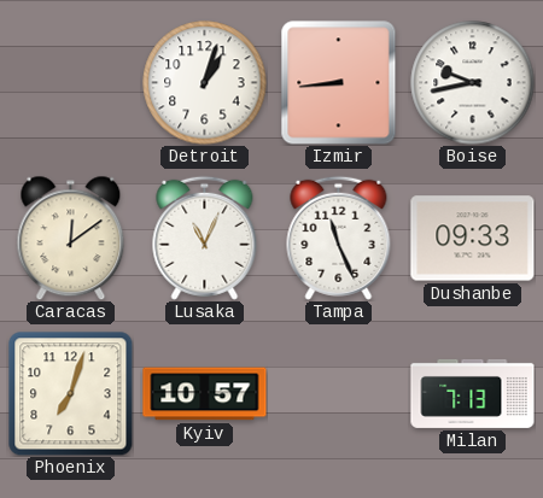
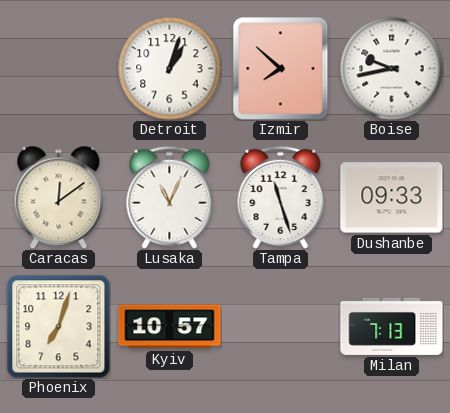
Izmir: 8:44 -> 7:52
Tampa: 11:26 -> 11:27
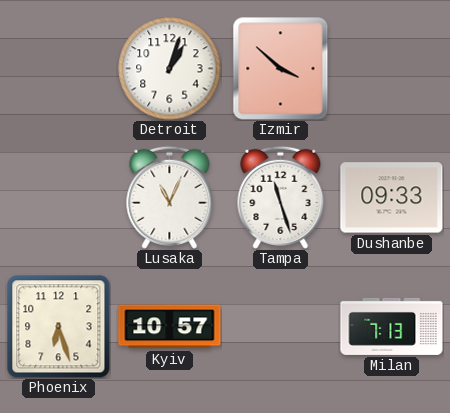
Izmir: 7:52 -> 3:52
Boise: 9:43 -> none
Caracas: 12:09 -> none
Phoenix: 7:03 -> 6:27
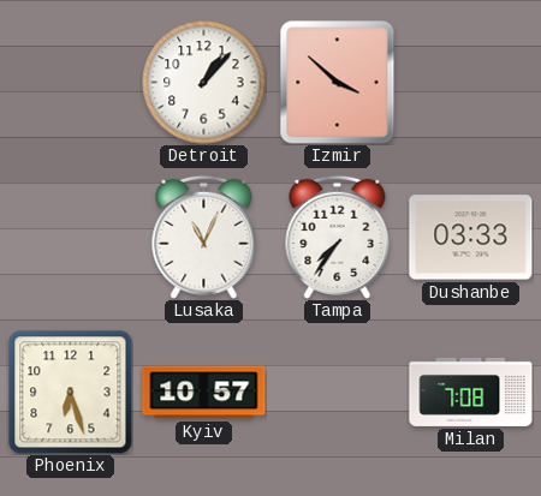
Detroit: 1:03 -> 1:07
Tampa: 11:27 -> 7:36
Dushanbe: 09:33 -> 03:33
Milan: 7:13 -> 7:08
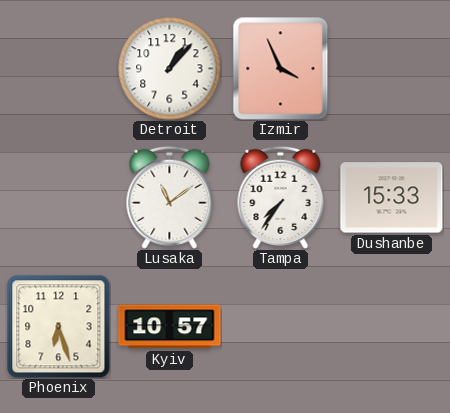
Izmir: 3:52 -> 3:56
Lusaka: 11:04 -> 11:09
Dushanbe: 03:33 -> 15:33
Milan: 7:08 -> none
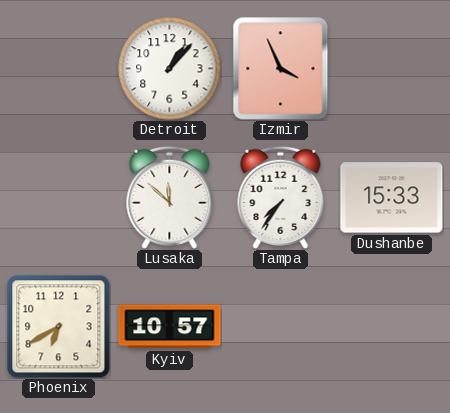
Lusaka: 11:09 -> 11:52
Phoenix: 6:27 -> 6:40
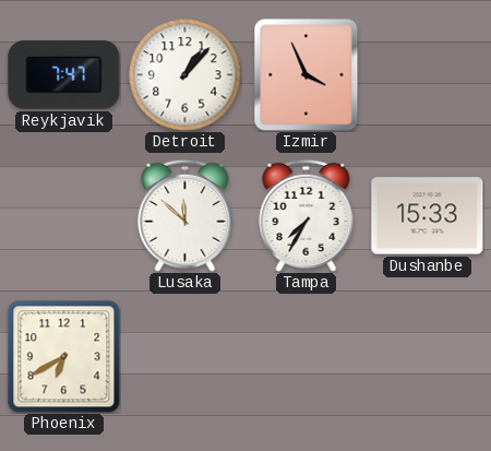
Reykjavik: none -> 7:47
Tampa: 7:36 -> 7:35
Kyiv: 10:57 -> none
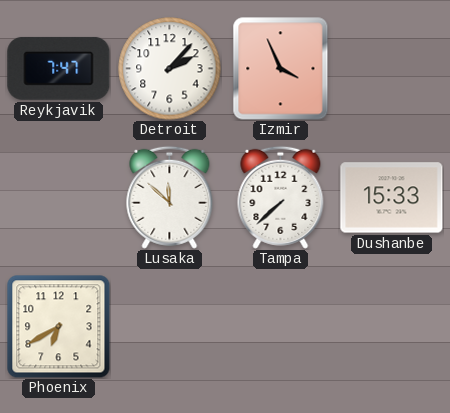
Detroit: 1:07 -> 2:07
Tampa: 7:35 -> 7:38
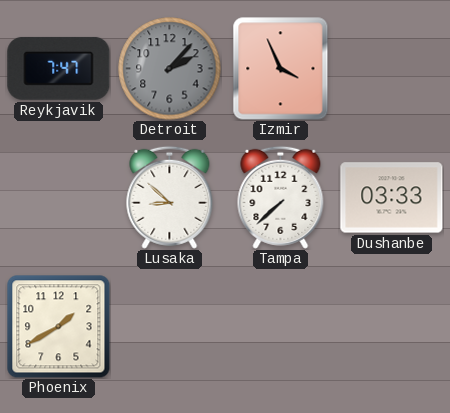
Detroit dial: white -> grey
Lusaka: 11:52 -> 8:52
Dushanbe: 15:33 -> 03:33
Phoenix: 6:40 -> 1:40
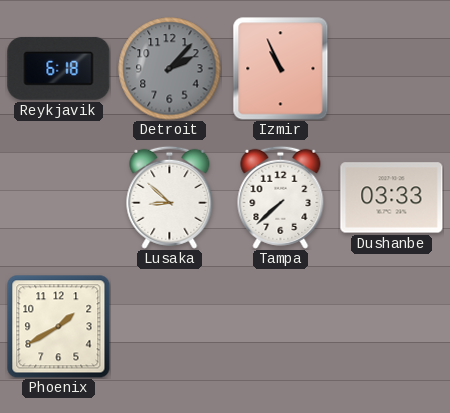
Reykjavik: 7:47 -> 6:18
Izmir: 3:56 -> 10:56
